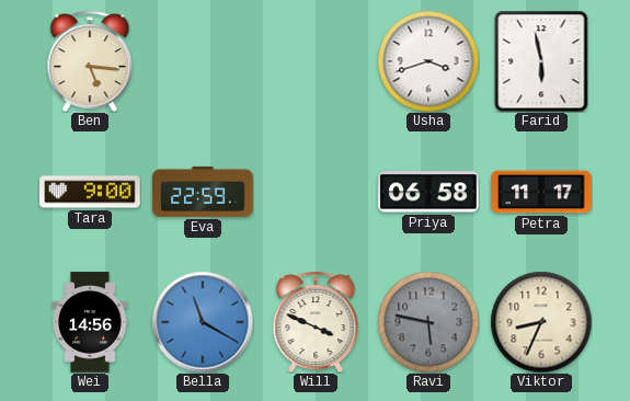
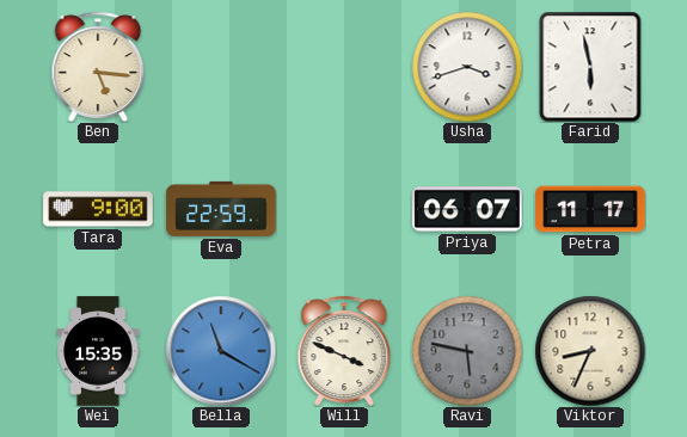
Priya: 06:58 -> 06:07
Wei: 14:56 -> 15:35
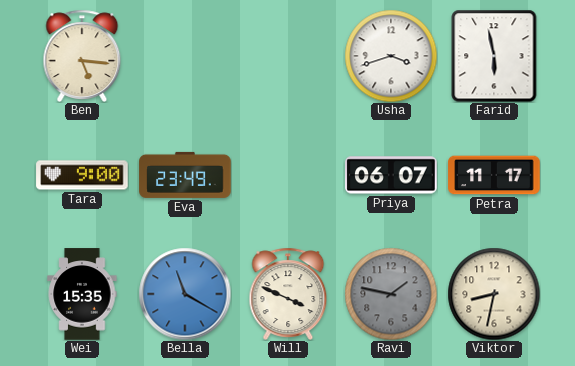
Eva: 22:59 -> 23:49
Ravi: 5:47 -> 1:47
Viktor: 8:34 -> 8:32
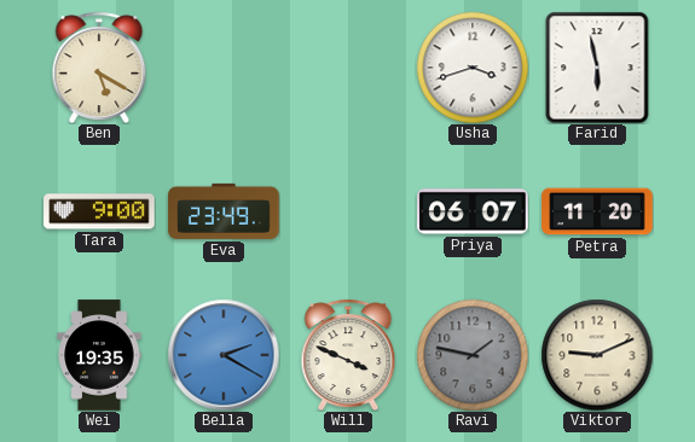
Ben: 5:16 -> 5:20
Petra: 11:17 -> 11:20
Wei: 15:35 -> 19:35
Bella: 11:20 -> 2:20
Viktor: 8:32 -> 9:11
